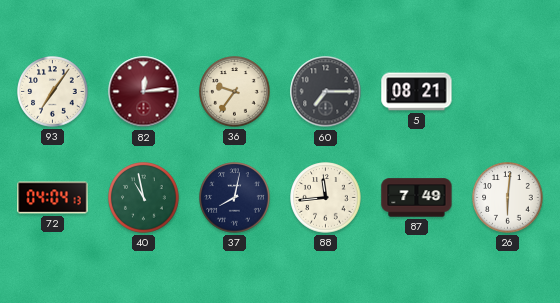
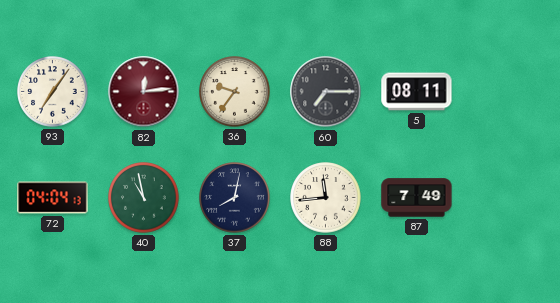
5: 08:21 -> 08:11
26: 6:01 -> none
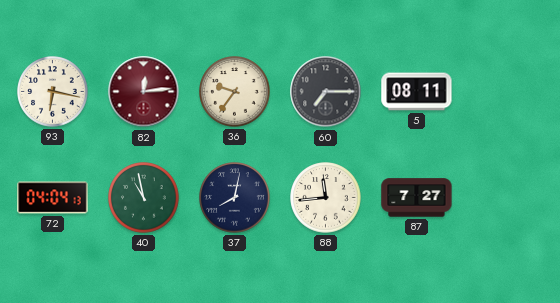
93: 7:06 -> 6:17
87: 7:49 -> 7:27
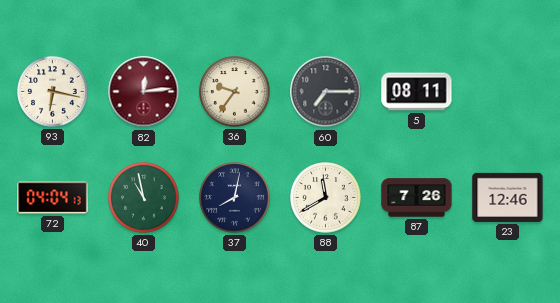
88: 11:44 -> 11:40
87: 7:27 -> 7:26
23: none -> 12:46
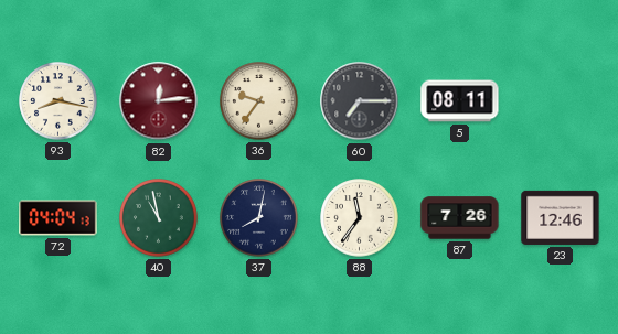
93: 6:17 -> 8:17
88: 11:40 -> 11:36
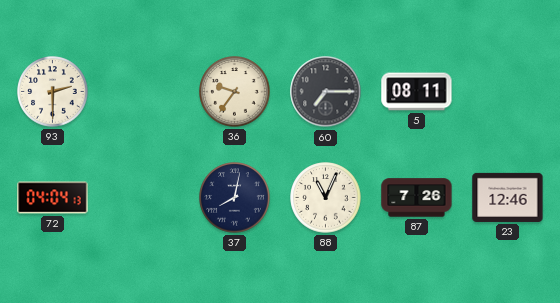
93: 8:17 -> 2:30
82: 12:14 -> none
40: 10:58 -> none
88: 11:36 -> 11:04
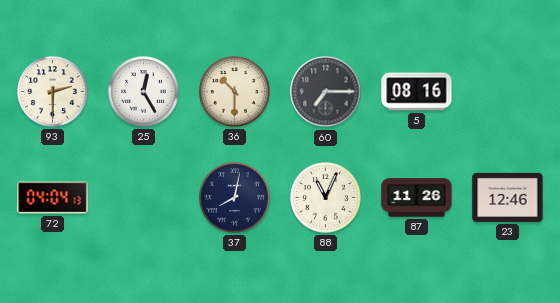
25: none -> 12:25
36: 9:36 -> 10:30
5: 08:11 -> 08:16
87: 7:26 -> 11:26
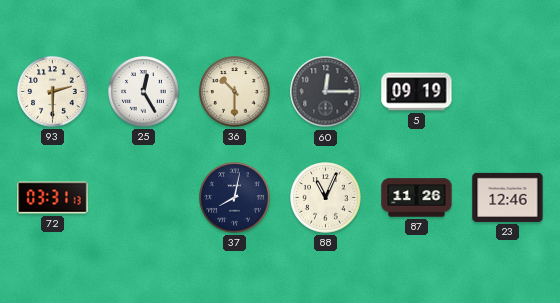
60: 7:15 -> 12:15
5: 08:16 -> 09:19
72: 04:04 -> 03:31
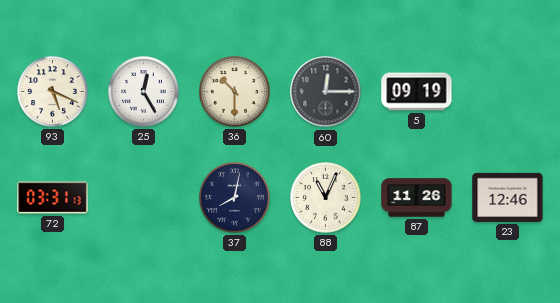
93: 2:30 -> 5:19
